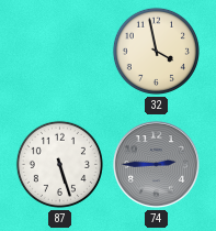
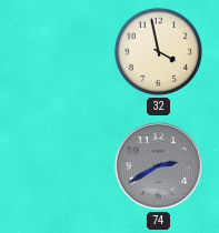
87: 5:27 -> none
74: 2:45 -> 2:40
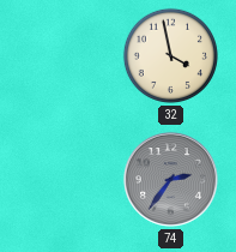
74: 2:40 -> 2:36
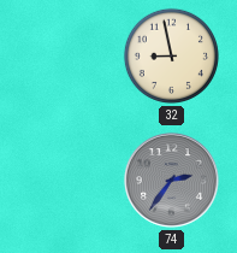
32: 3:58 -> 8:58
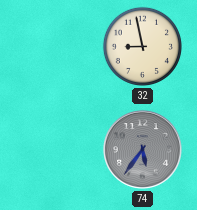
74: 2:36 -> 5:36
